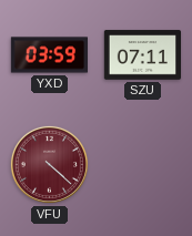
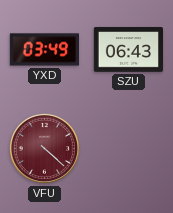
YXD: 03:59 -> 03:49
SZU: 07:11 -> 06:43
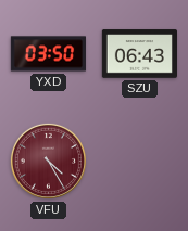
YXD: 03:49 -> 03:50
VFU: 4:22 -> 4:25
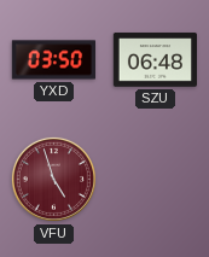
SZU: 06:43 -> 06:48
VFU: 4:25 -> 4:57
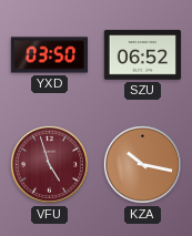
SZU: 06:48 -> 06:52
KZA: none -> 10:17
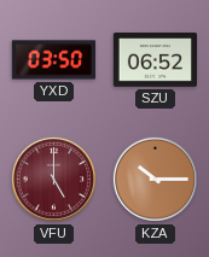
VFU: 4:57 -> 5:00
KZA: 10:17 -> 10:15
